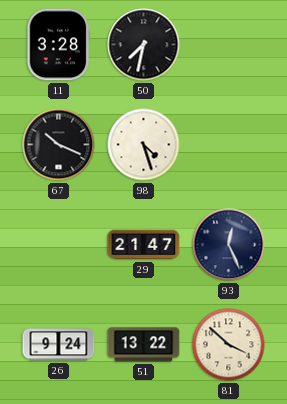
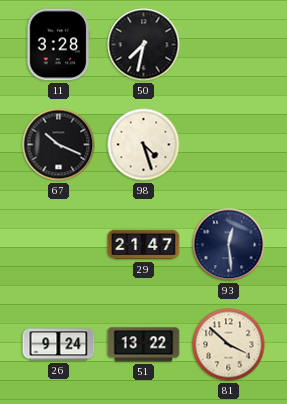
93: 12:26 -> 12:29
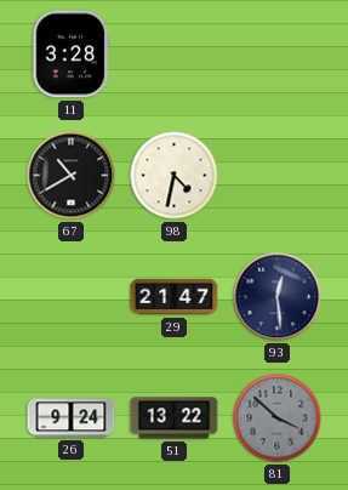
50: 7:32 -> none
67: 10:19 -> 10:40
98: 4:27 -> 4:32
81 dial: cream -> grey
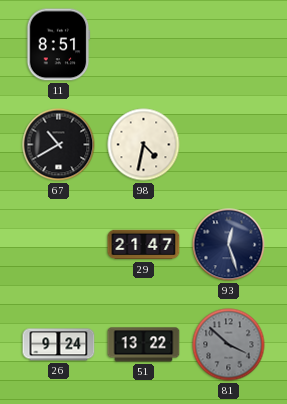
11: 3:28 -> 8:51
93: 12:29 -> 12:27
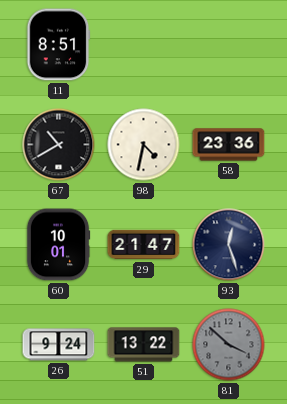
58: none -> 23:36
60: none -> 10:01
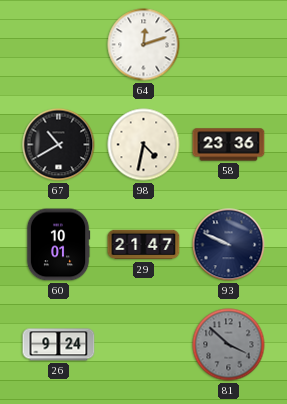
11: 8:51 -> none
64: none -> 12:12
93: 12:27 -> 9:49
51: 13:22 -> none
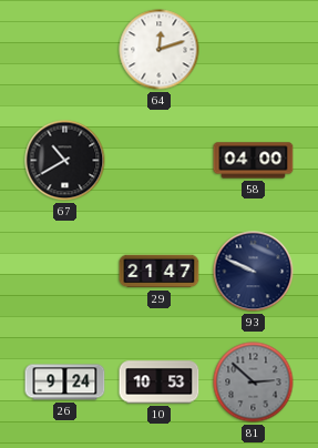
98: 4:32 -> none
58: 23:36 -> 04:00
60: 10:01 -> none
10: none -> 10:53
81: 3:52 -> 2:52
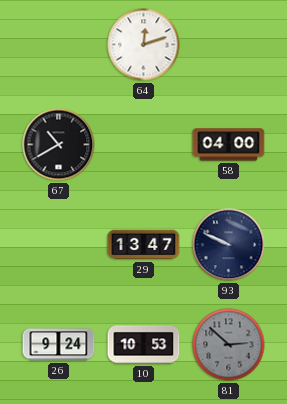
29: 21:47 -> 13:47
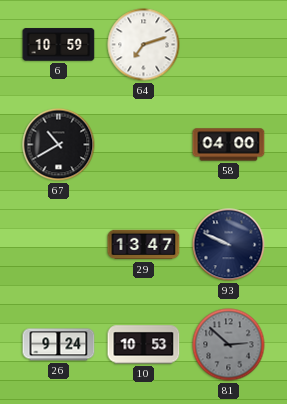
6: none -> 10:59
64: 12:12 -> 7:12
